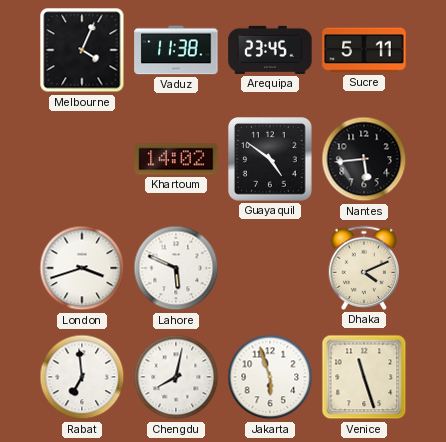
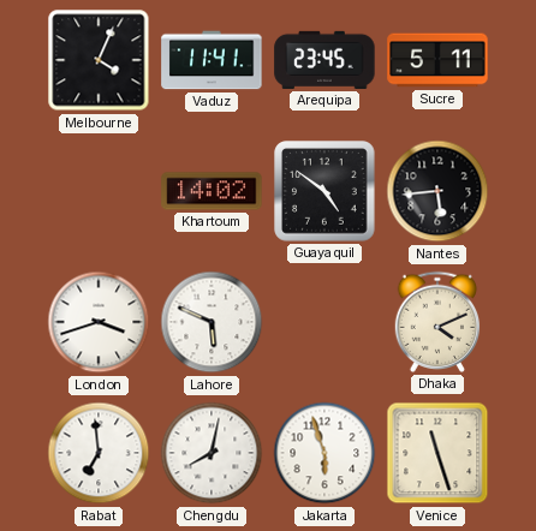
Vaduz: 11:38 -> 11:41
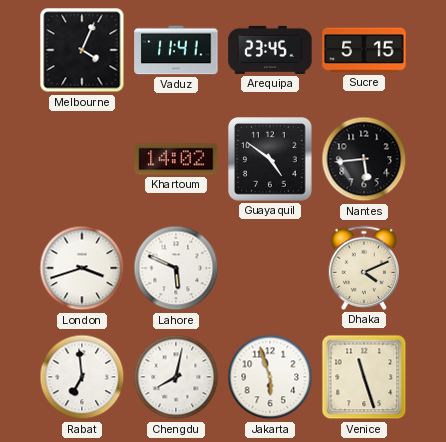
Sucre: 5:11 -> 5:15
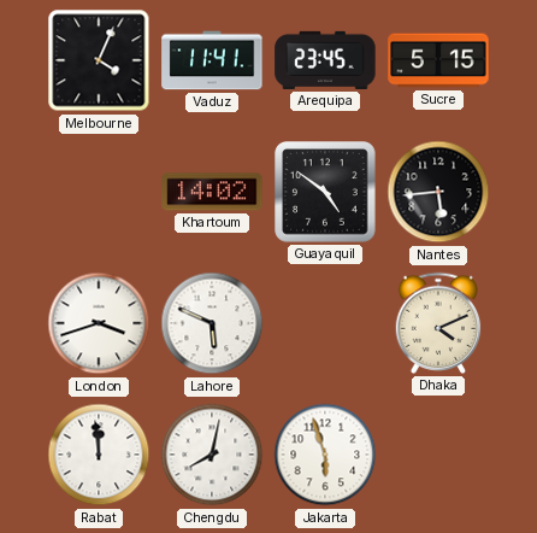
Rabat: 6:59 -> 11:59
Venice: 11:27 -> none
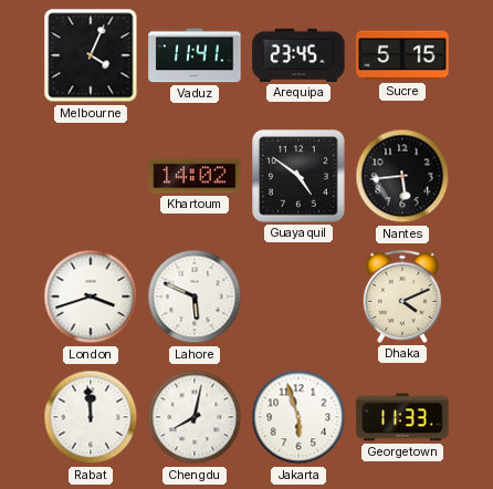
Georgetown: none -> 11:33
